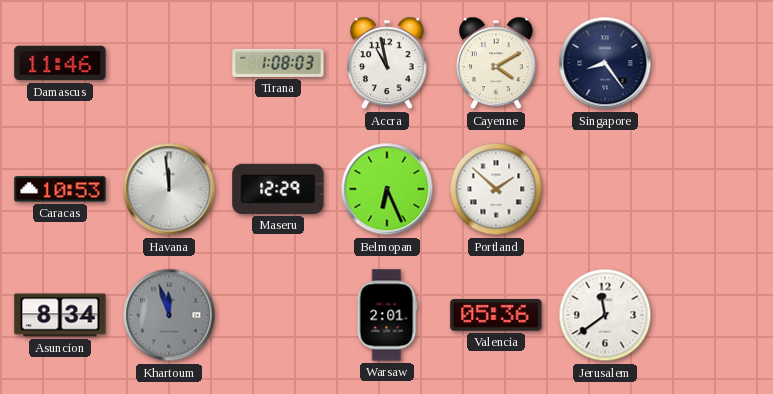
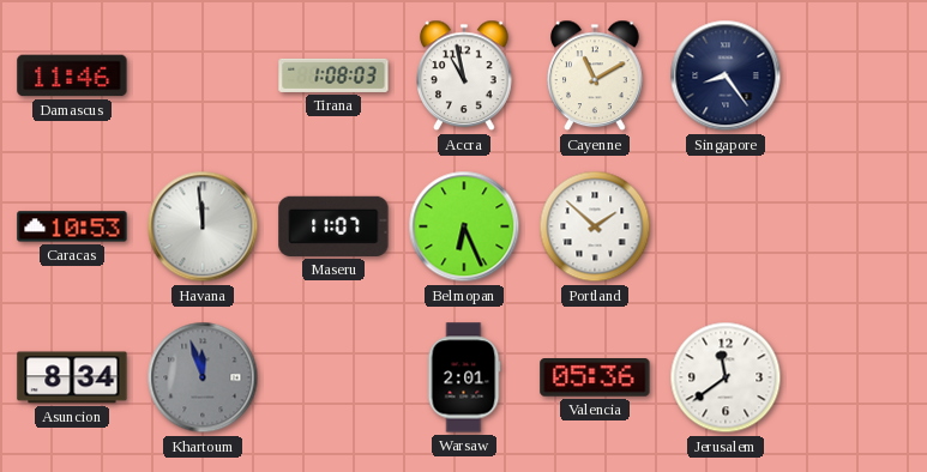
Cayenne: 4:10 -> 11:10
Maseru: 12:29 -> 11:07
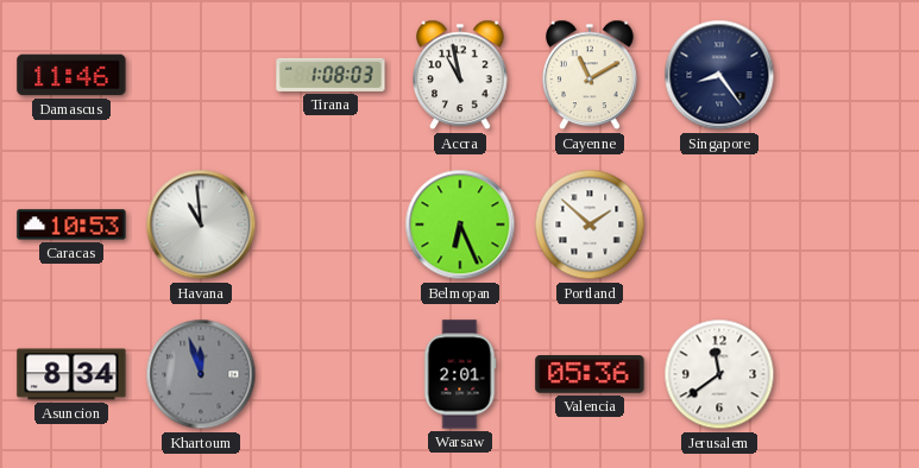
Havana: 11:59 -> 10:59
Maseru: 11:07 -> none
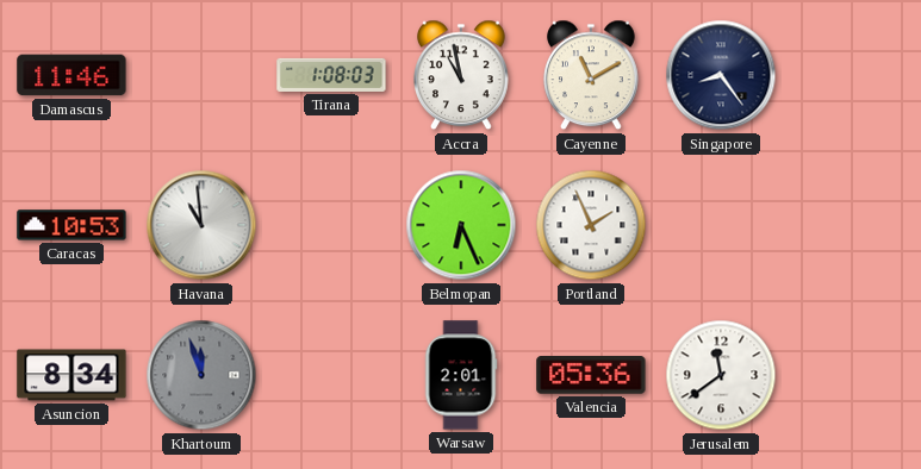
Portland: 1:52 -> 1:56
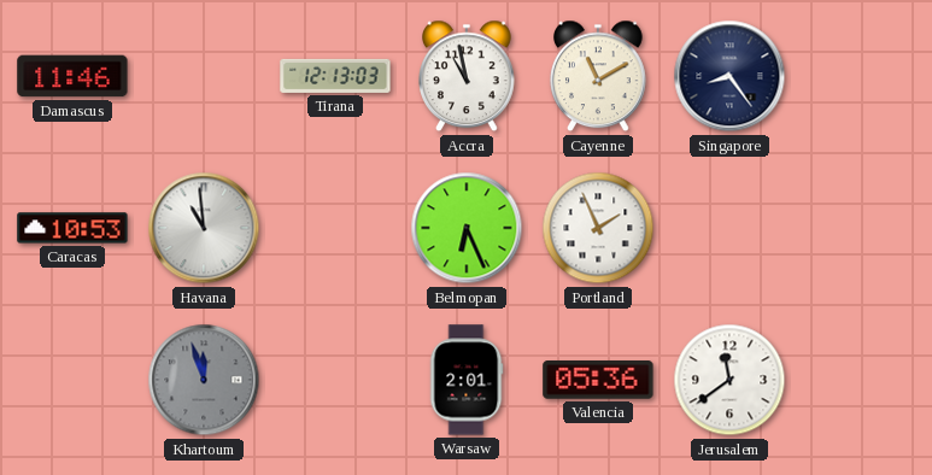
Tirana: 1:08 -> 12:13
Asuncion: 8:34 -> none
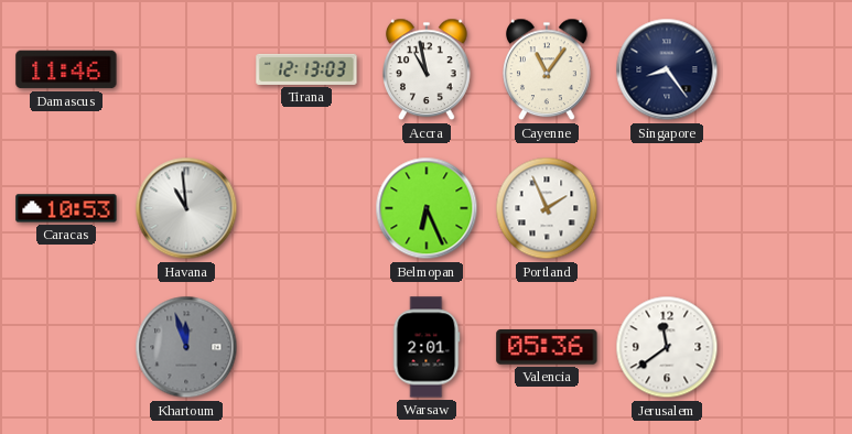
Cayenne: 11:10 -> 11:06
